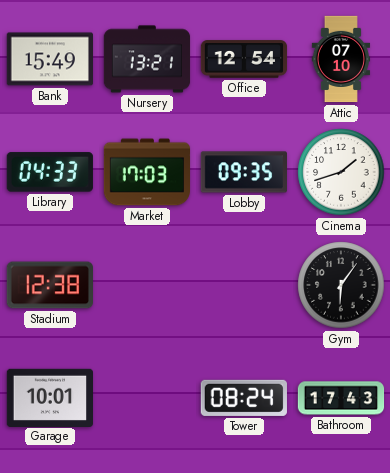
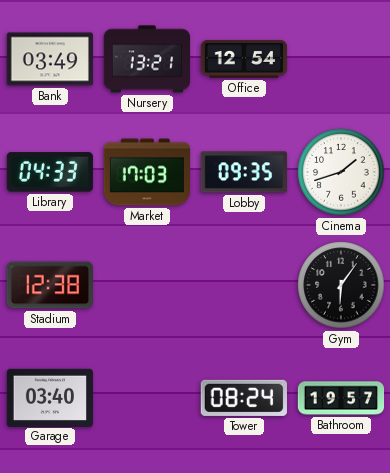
Bank: 15:49 -> 03:49
Attic: 07:10 -> none
Garage: 10:01 -> 03:40
Bathroom: 17:43 -> 19:57
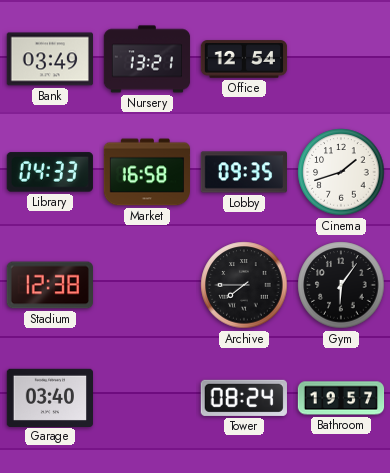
Market: 17:03 -> 16:58
Archive: none -> 7:45
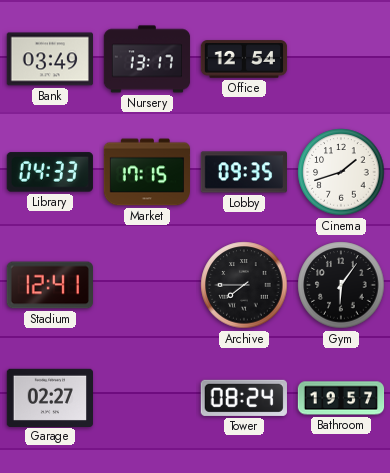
Nursery: 13:21 -> 13:17
Market: 16:58 -> 17:15
Stadium: 12:38 -> 12:41
Garage: 03:40 -> 02:27
